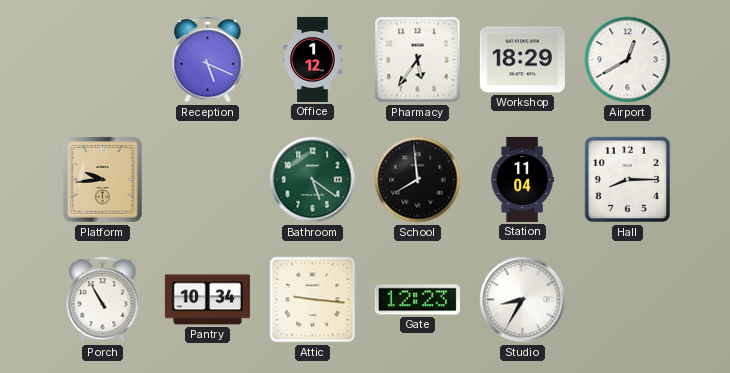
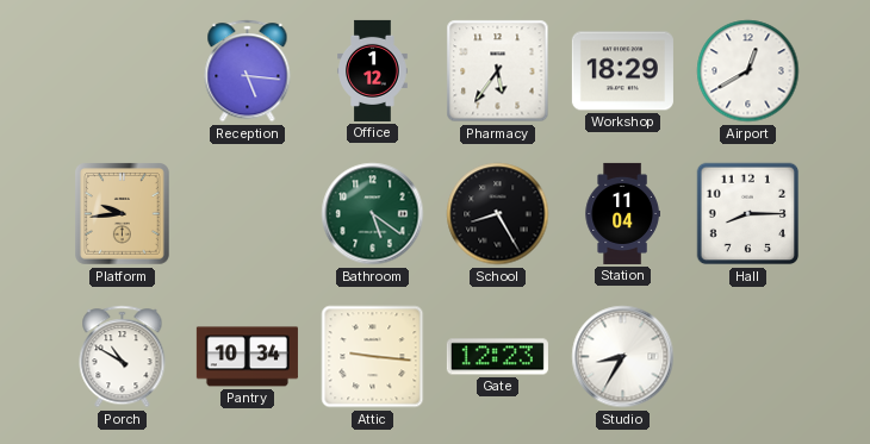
Reception: 5:19 -> 5:16
School: 7:59 -> 8:25
Porch: 10:55 -> 10:50
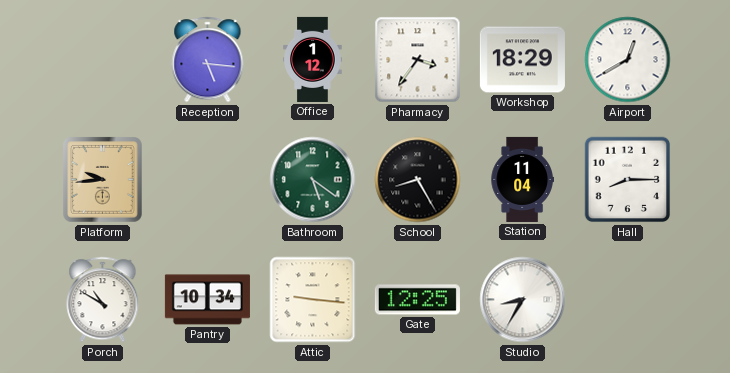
Pharmacy: 5:36 -> 3:36
Gate: 12:23 -> 12:25
